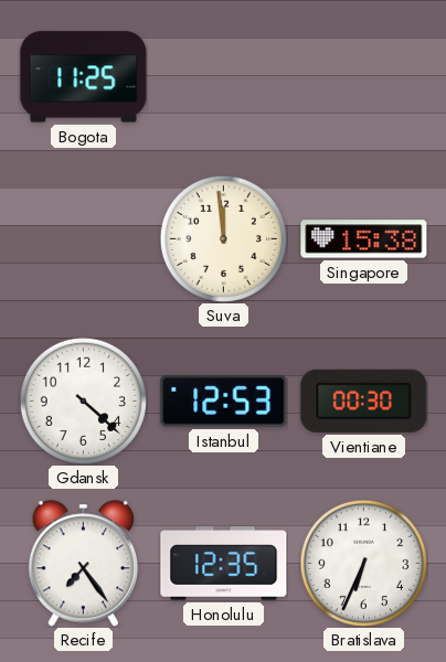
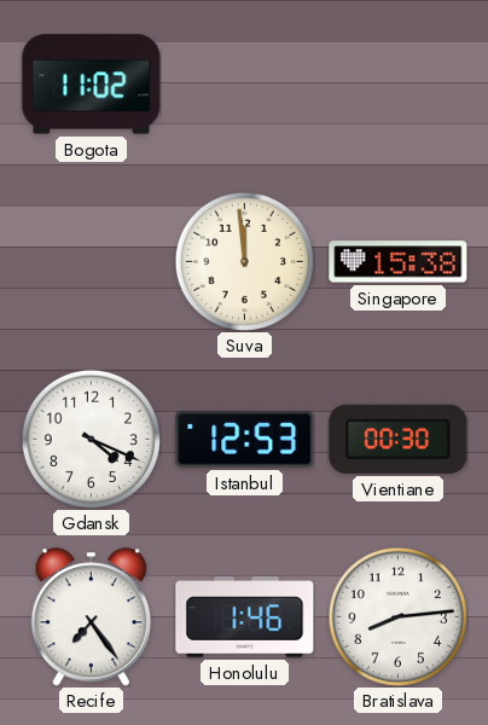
Bogota: 11:25 -> 11:02
Gdansk: 4:22 -> 4:19
Honolulu: 12:35 -> 1:46
Bratislava: 6:34 -> 8:14
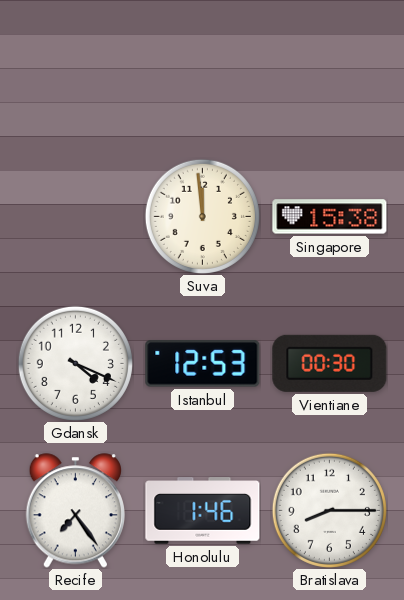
Bogota: 11:02 -> none
Bratislava: 8:14 -> 8:15
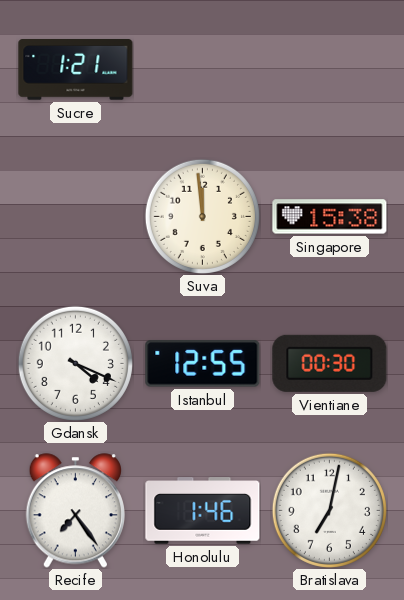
Sucre: none -> 1:21
Istanbul: 12:53 -> 12:55
Bratislava: 8:15 -> 7:02
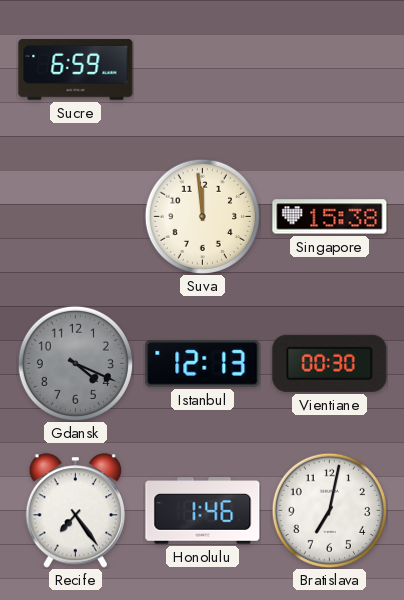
Sucre: 1:21 -> 6:59
Gdansk dial: white -> grey
Istanbul: 12:55 -> 12:13
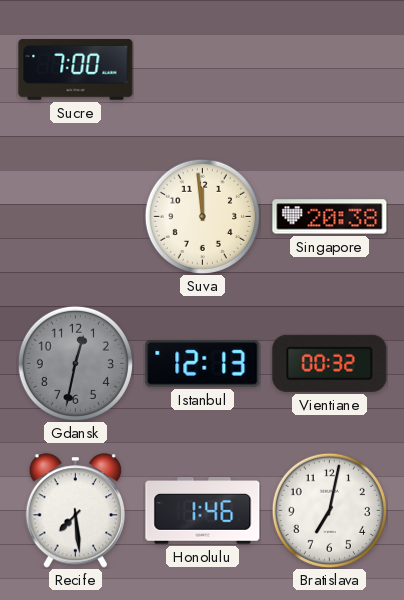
Sucre: 6:59 -> 7:00
Singapore: 15:38 -> 20:38
Gdansk: 4:19 -> 12:32
Vientiane: 00:30 -> 00:32
Recife: 7:24 -> 7:29
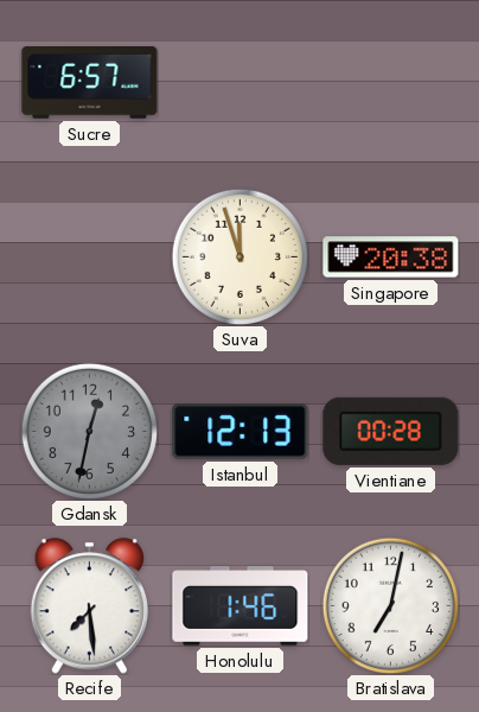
Sucre: 7:00 -> 6:57
Suva: 11:59 -> 11:57
Vientiane: 00:32 -> 00:28
